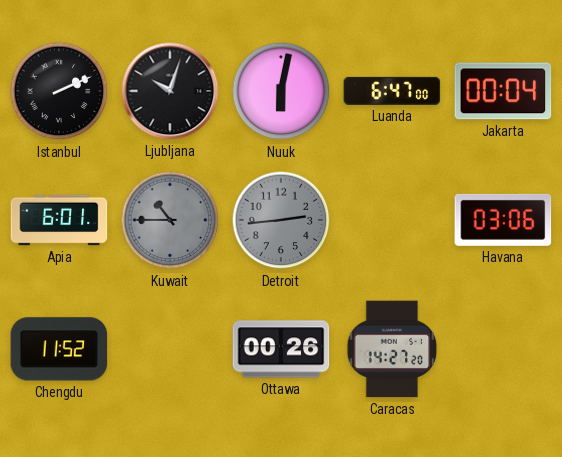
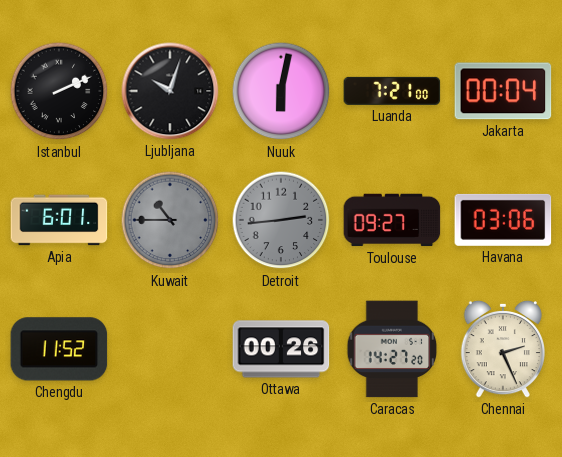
Luanda: 6:47 -> 7:21
Toulouse: none -> 09:27
Chennai: none -> 2:26
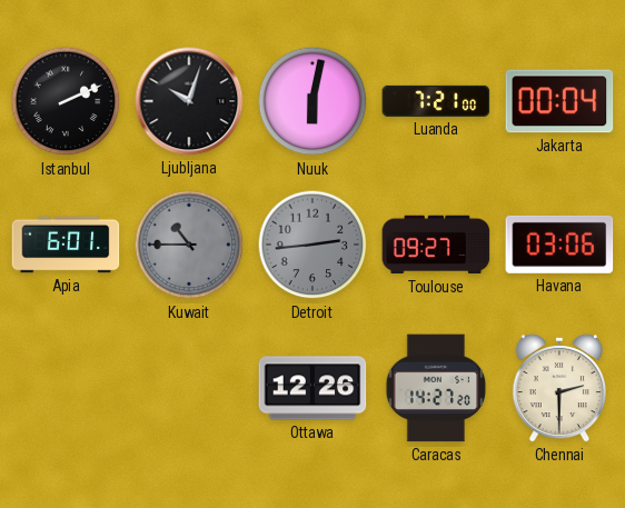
Chengdu: 11:52 -> none
Ottawa: 00:26 -> 12:26
Chennai: 2:26 -> 2:30
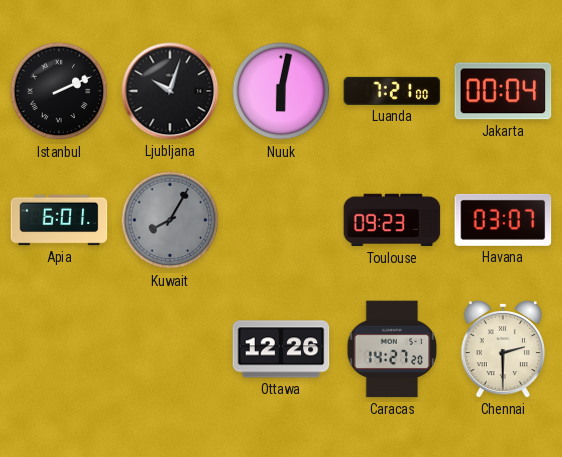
Kuwait: 10:45 -> 8:05
Detroit: 2:44 -> none
Toulouse: 09:27 -> 09:23
Havana: 03:06 -> 03:07
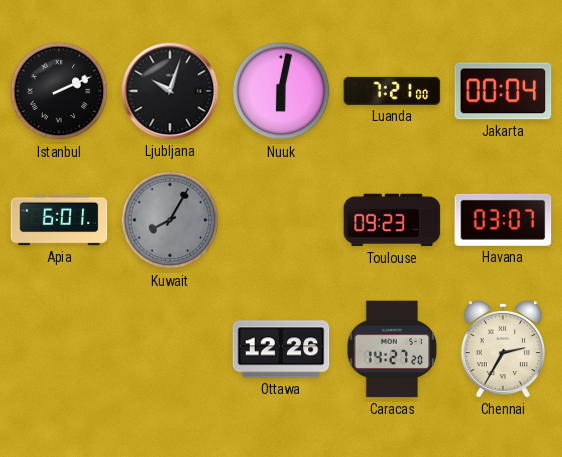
Chennai: 2:30 -> 2:35
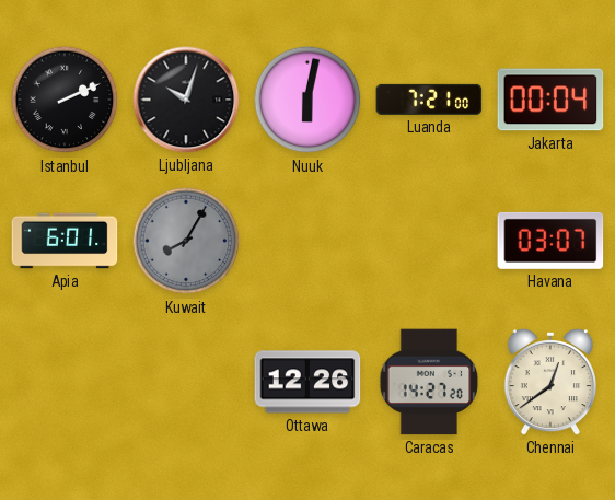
Toulouse: 09:23 -> none
Chennai: 2:35 -> 12:39
